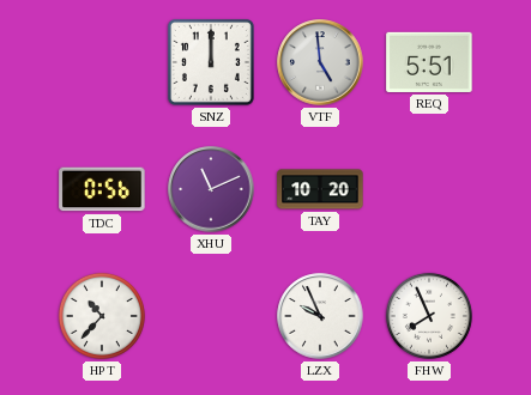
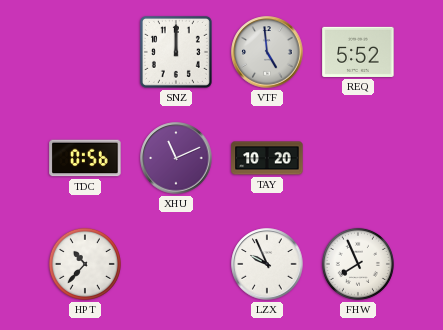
REQ: 5:51 -> 5:52
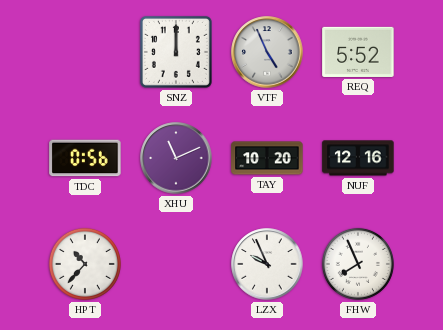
VTF: 4:59 -> 4:56
NUF: none -> 12:16
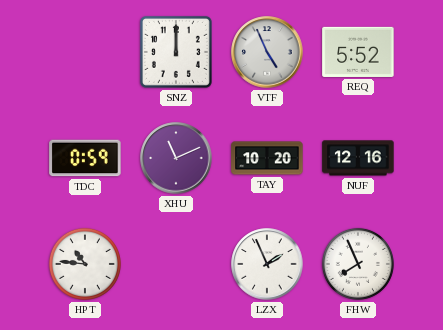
TDC: 0:56 -> 0:59
HPT: 10:37 -> 10:46
LZX: 9:56 -> 1:56
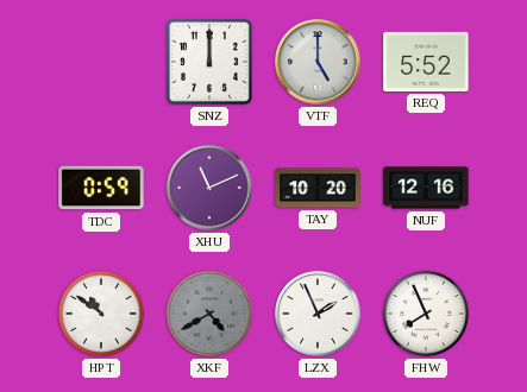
VTF: 4:56 -> 5:00
HPT: 10:46 -> 10:51
XKF: none -> 4:40
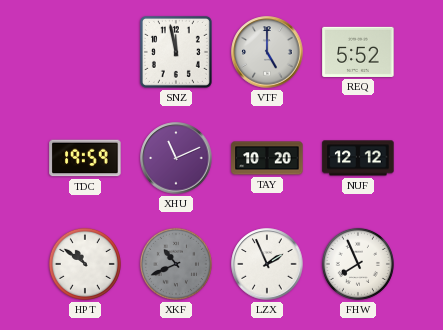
SNZ: 12:00 -> 11:58
TDC: 0:59 -> 19:59
NUF: 12:16 -> 12:12
XKF: 4:40 -> 10:41
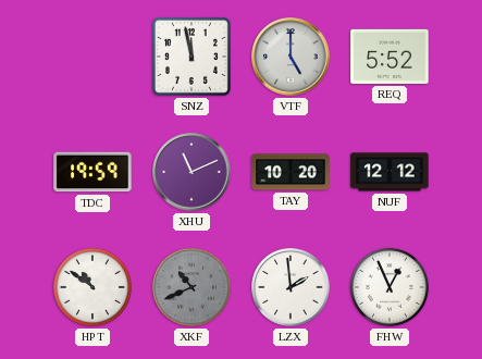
LZX: 1:56 -> 1:59
FHW: 7:56 -> 12:56
